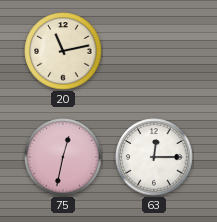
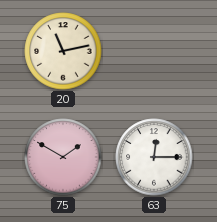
75: 12:32 -> 1:50
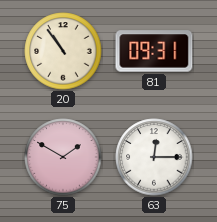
20: 11:13 -> 10:54
81: none -> 09:31
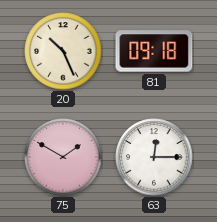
20: 10:54 -> 10:26
81: 09:31 -> 09:18
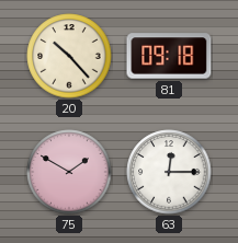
20: 10:26 -> 10:23
